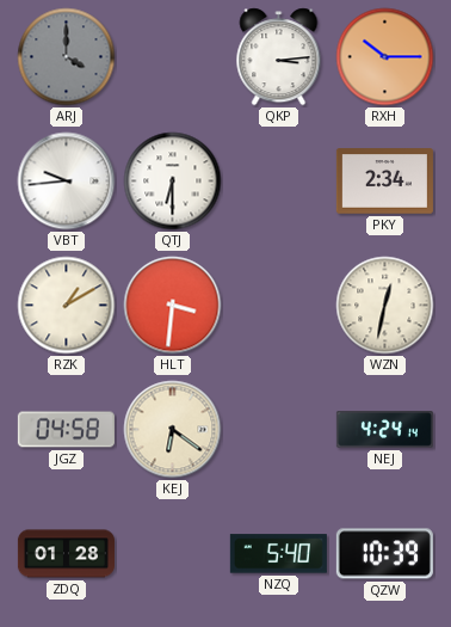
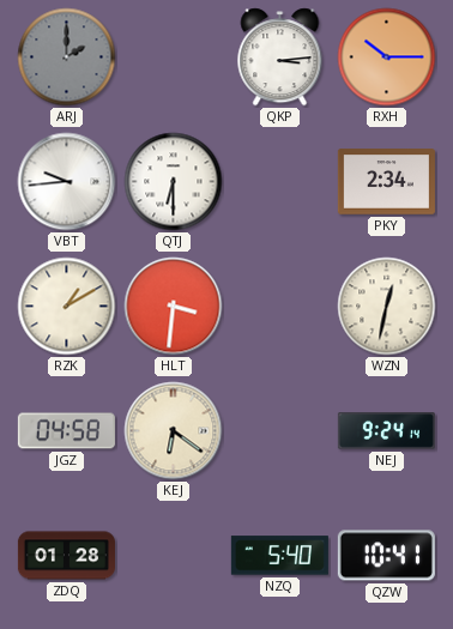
ARJ: 4:00 -> 2:00
NEJ: 4:24 -> 9:24
QZW: 10:39 -> 10:41
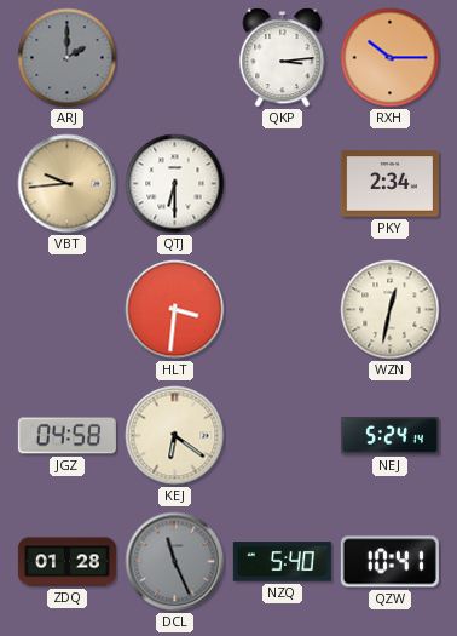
VBT dial: white -> champagne
RZK: 1:10 -> none
NEJ: 9:24 -> 5:24
DCL: none -> 11:26
